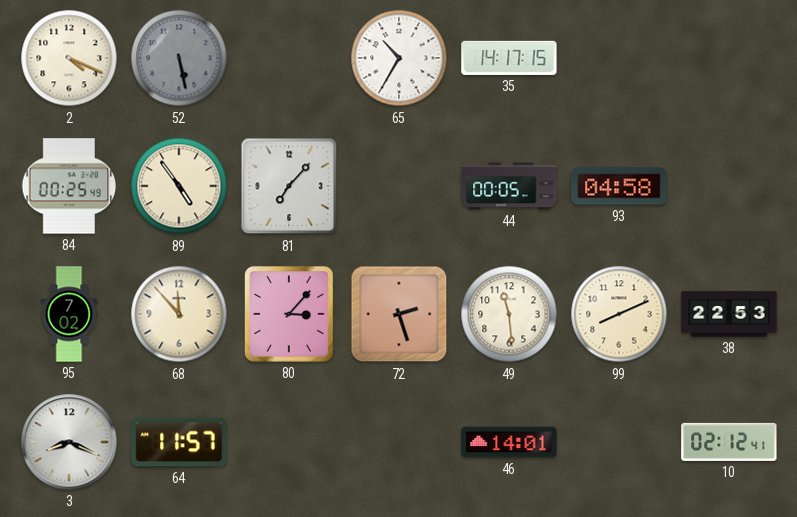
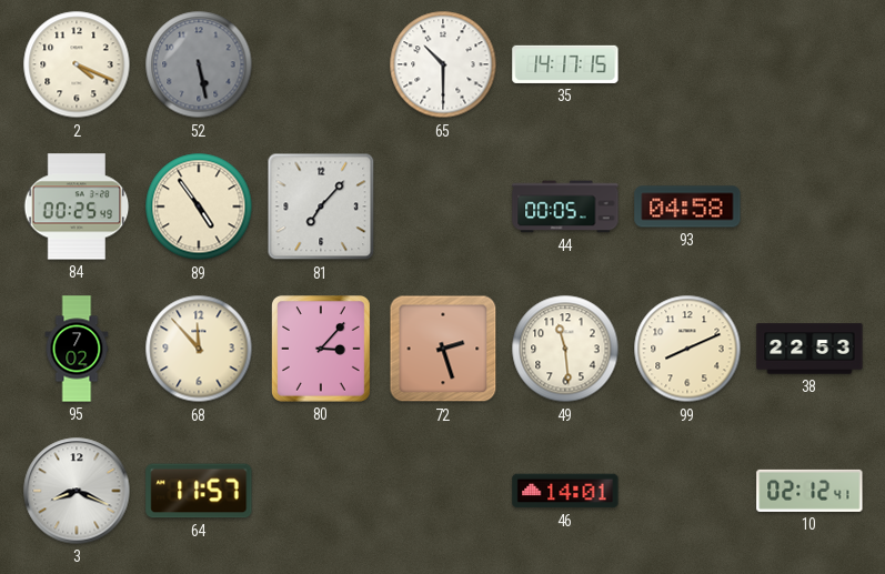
65: 10:35 -> 10:30
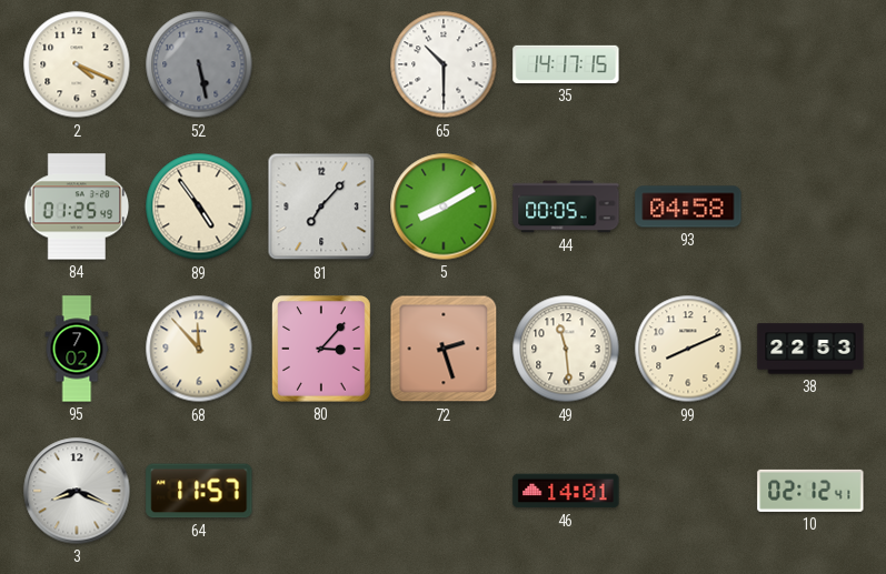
84: 00:25 -> 01:25
5: none -> 8:10
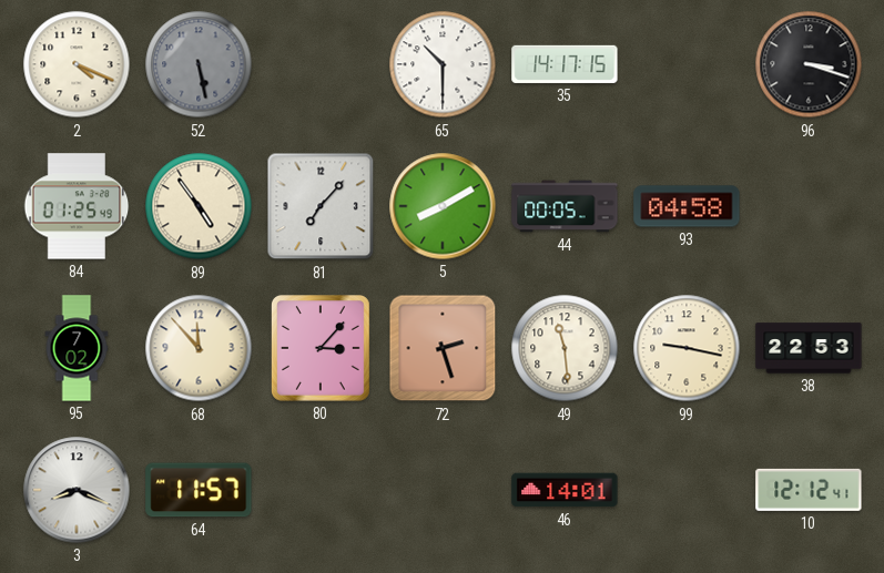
96: none -> 3:18
99: 8:11 -> 9:17
10: 02:12 -> 12:12
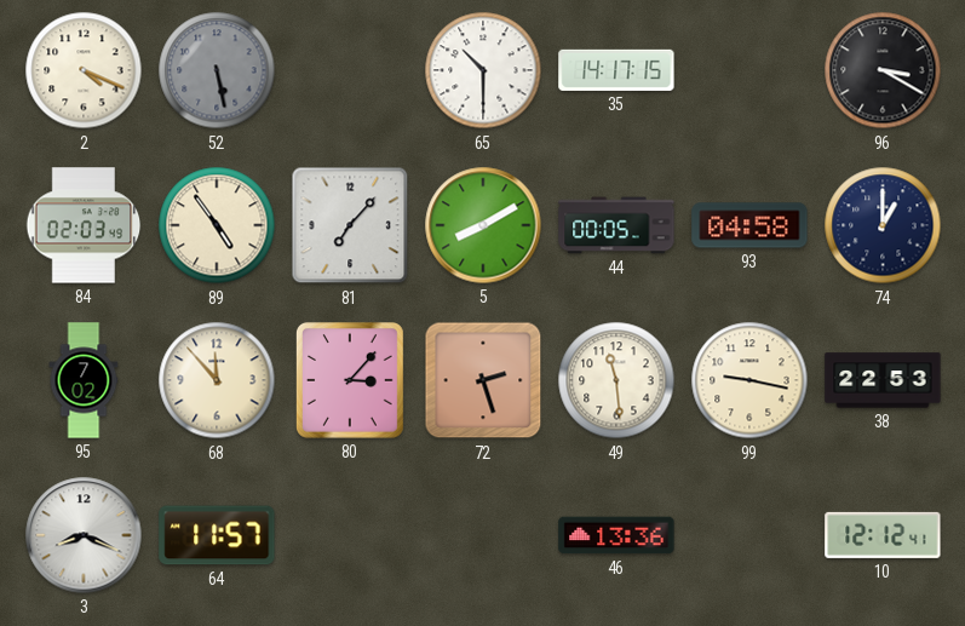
96: 3:18 -> 3:20
84: 01:25 -> 02:03
74: none -> 1:00
46: 14:01 -> 13:36
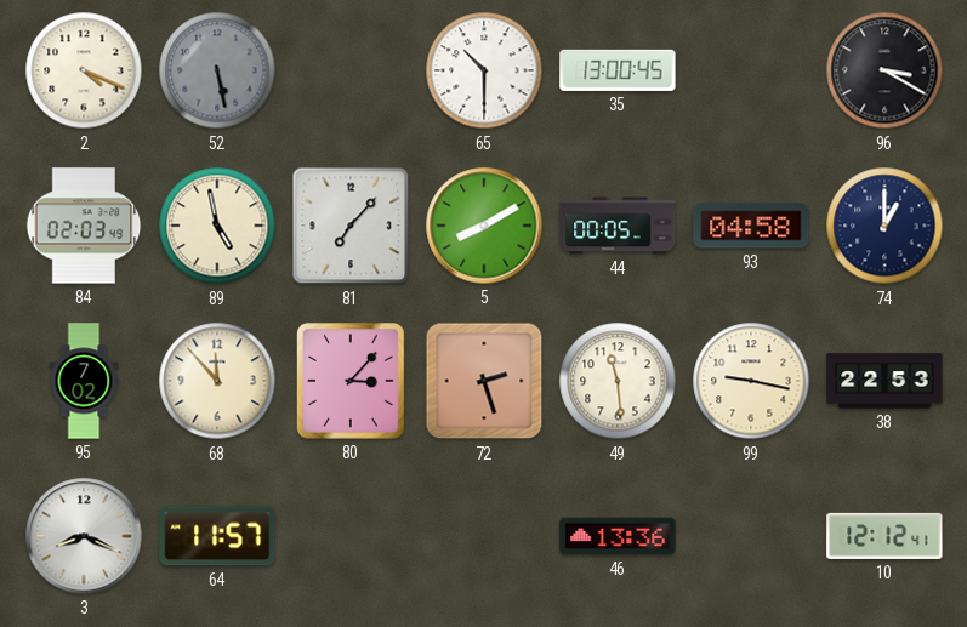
35: 14:17 -> 13:00
89: 4:54 -> 4:58
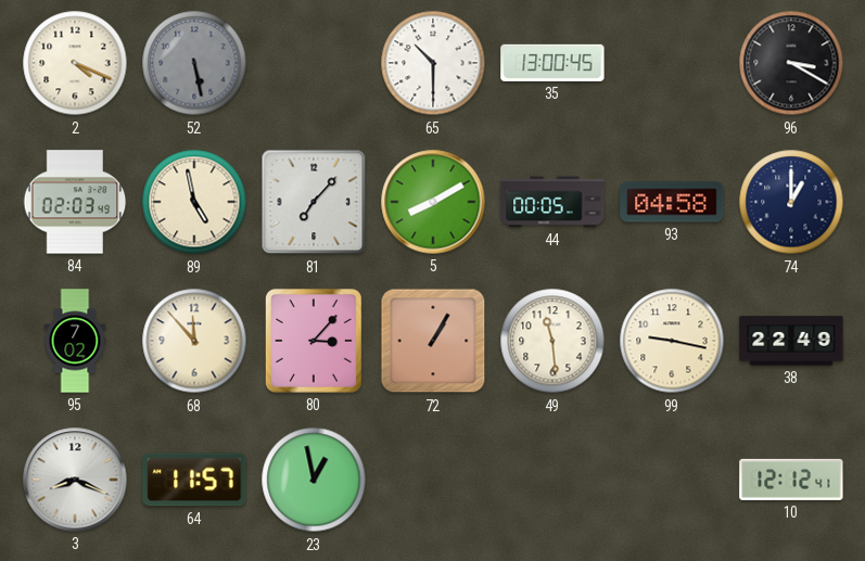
72: 2:27 -> 1:05
38: 22:53 -> 22:49
23: none -> 12:58
46: 13:36 -> none
